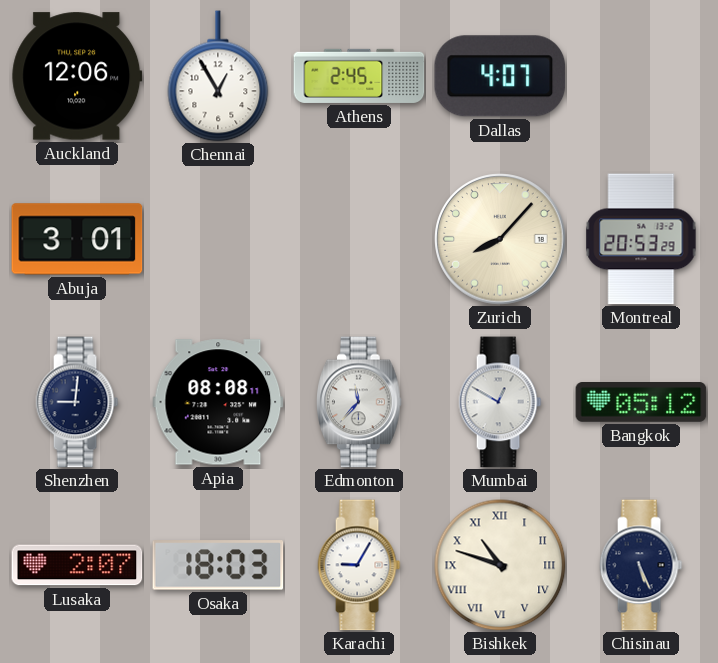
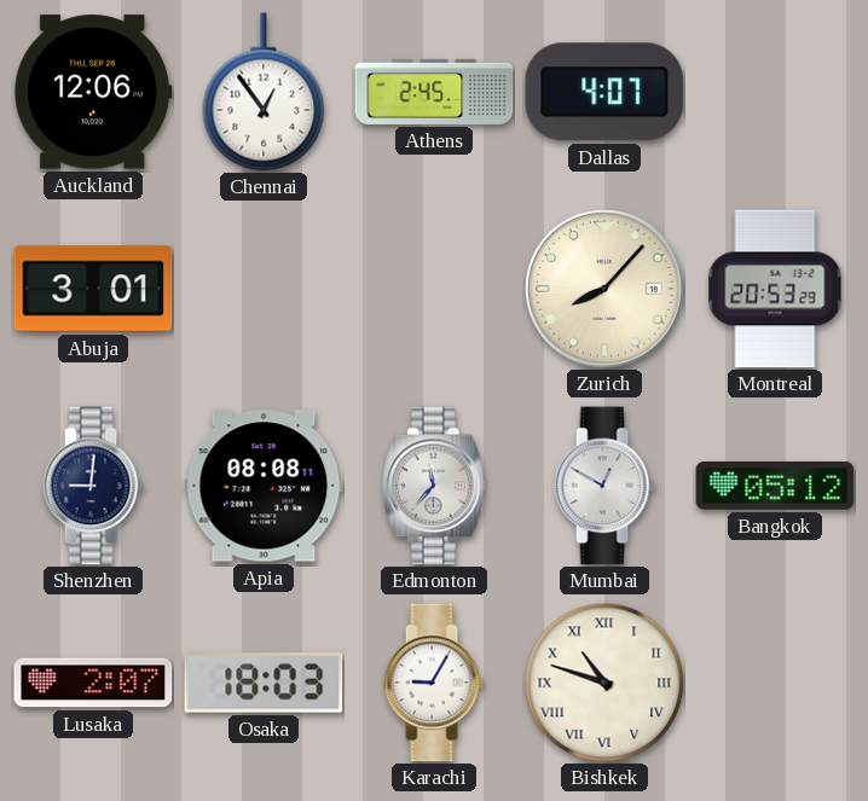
Chennai: 12:55 -> 12:54
Chisinau: 5:26 -> none
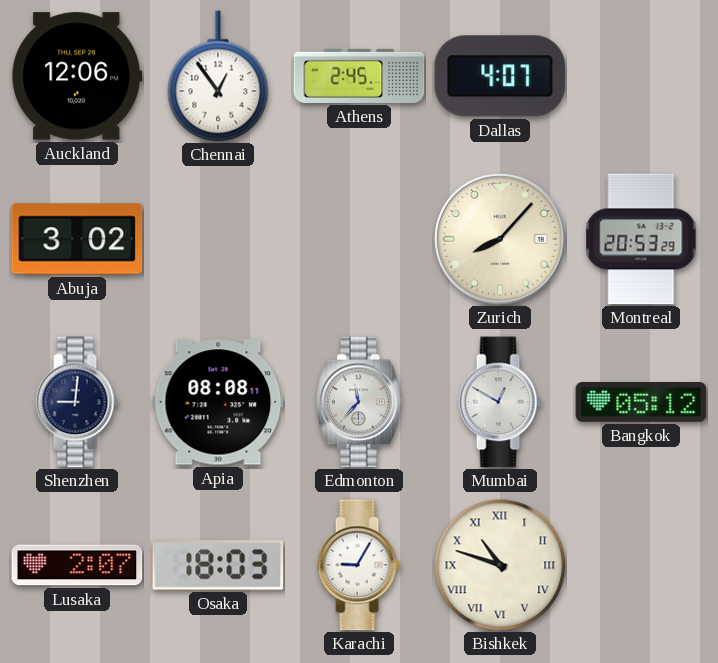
Abuja: 3:01 -> 3:02
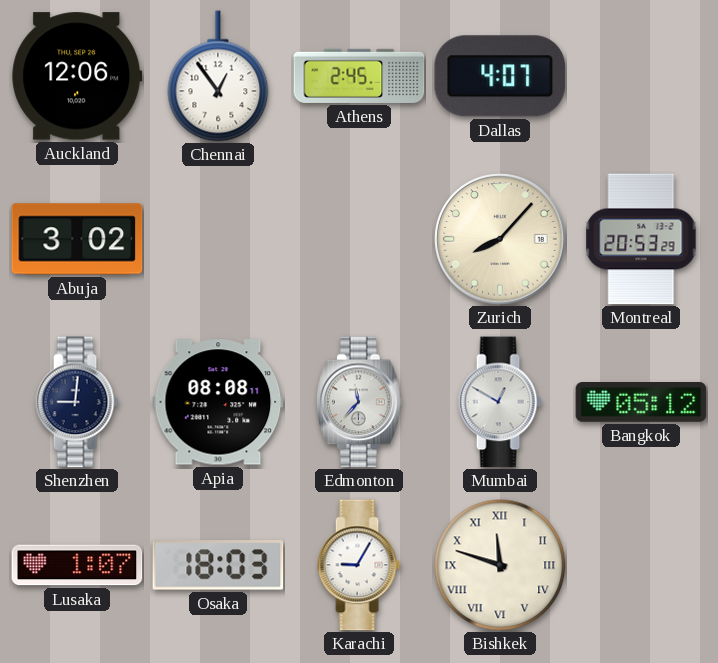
Lusaka: 2:07 -> 1:07
Bishkek: 10:48 -> 11:48
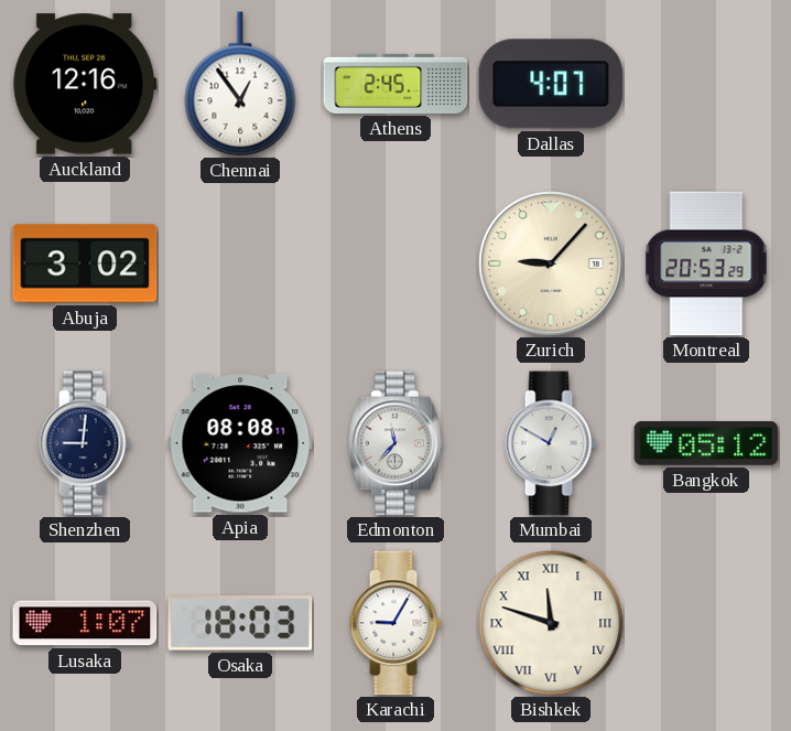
Auckland: 12:06 -> 12:16
Zurich: 8:07 -> 9:07
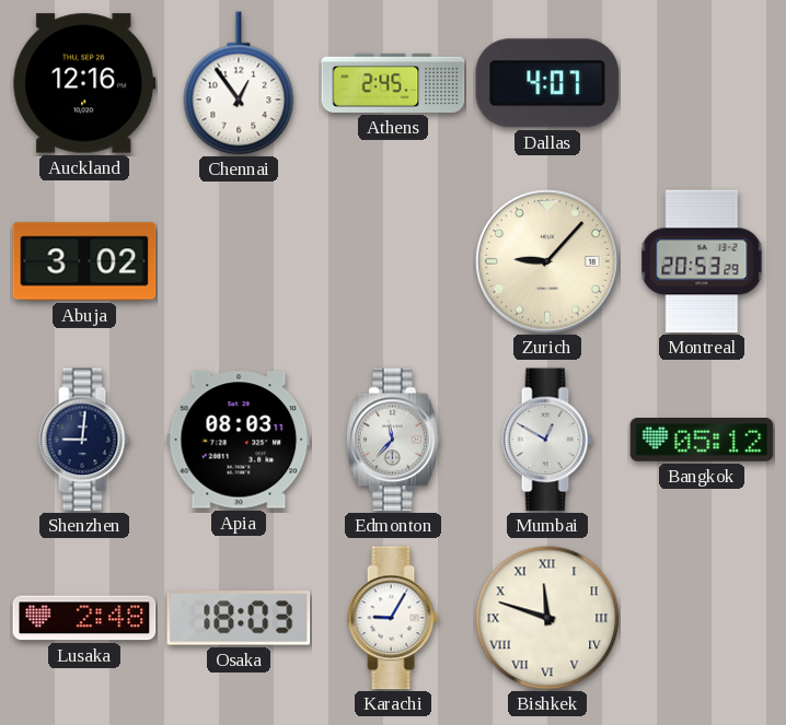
Apia: 08:08 -> 08:03
Lusaka: 1:07 -> 2:48
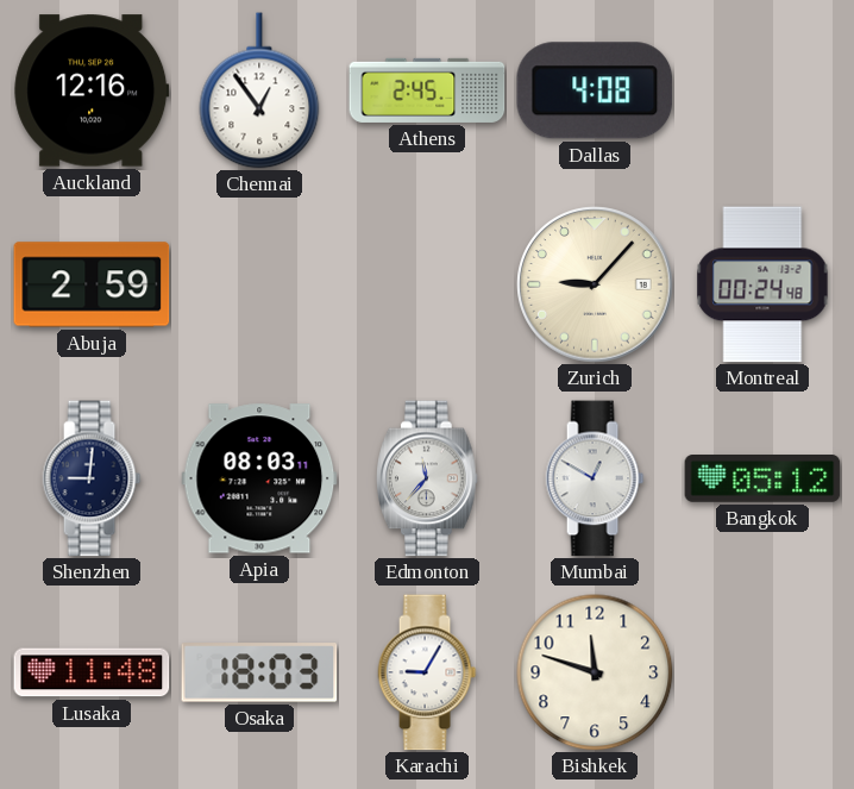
Dallas: 4:07 -> 4:08
Abuja: 3:02 -> 2:59
Montreal: 20:53 -> 00:24
Lusaka: 2:48 -> 11:48
Bishkek numerals: Roman -> Arabic
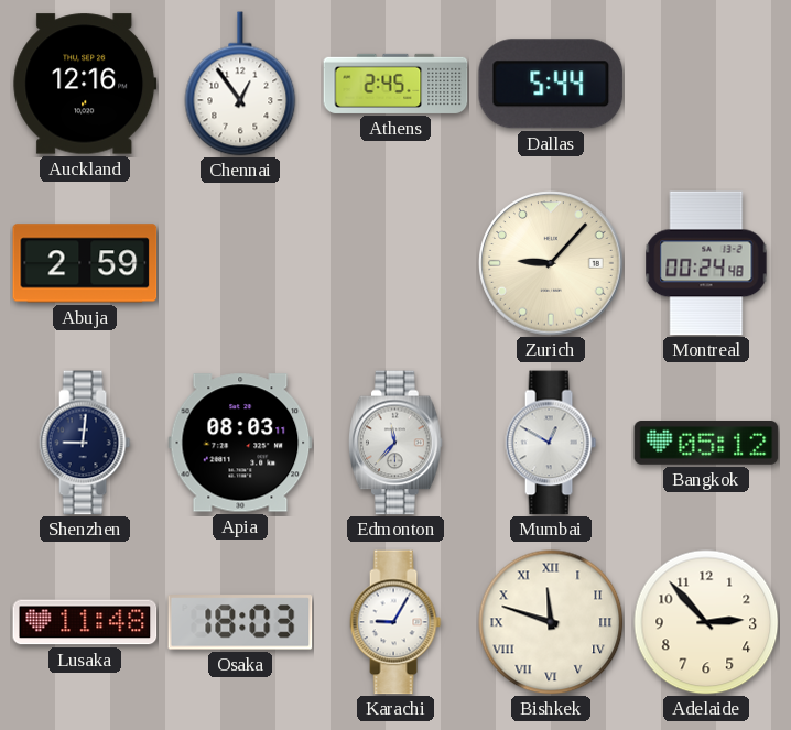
Dallas: 4:08 -> 5:44
Bishkek numerals: Arabic -> Roman
Adelaide: none -> 2:53
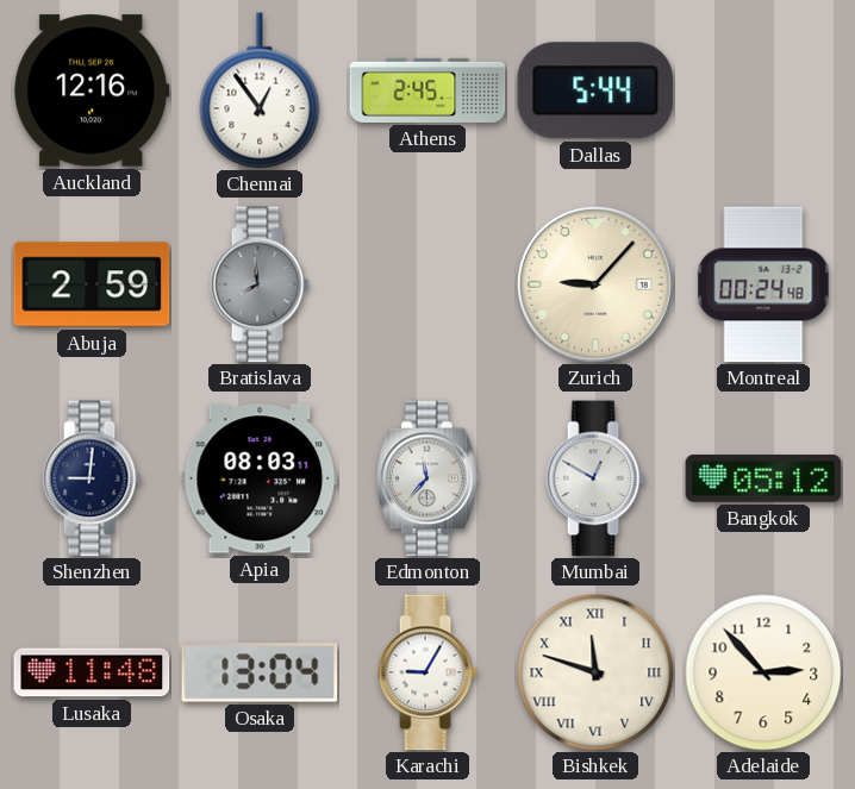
Bratislava: none -> 7:59
Osaka: 18:03 -> 13:04
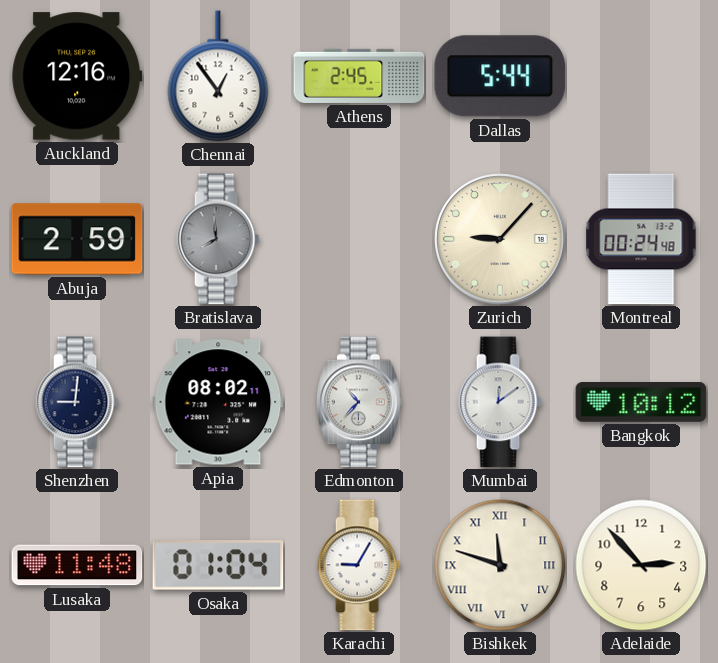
Apia: 08:03 -> 08:02
Edmonton: 11:37 -> 10:37
Mumbai: 12:50 -> 12:09
Bangkok: 05:12 -> 10:12
Osaka: 13:04 -> 01:04
